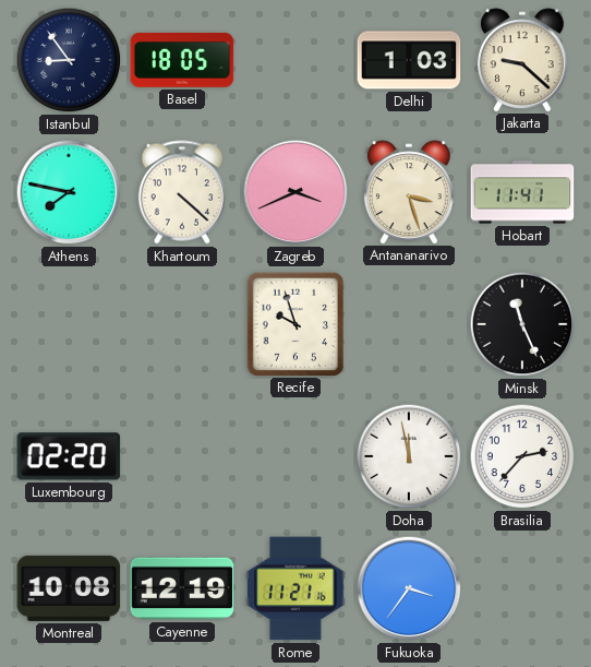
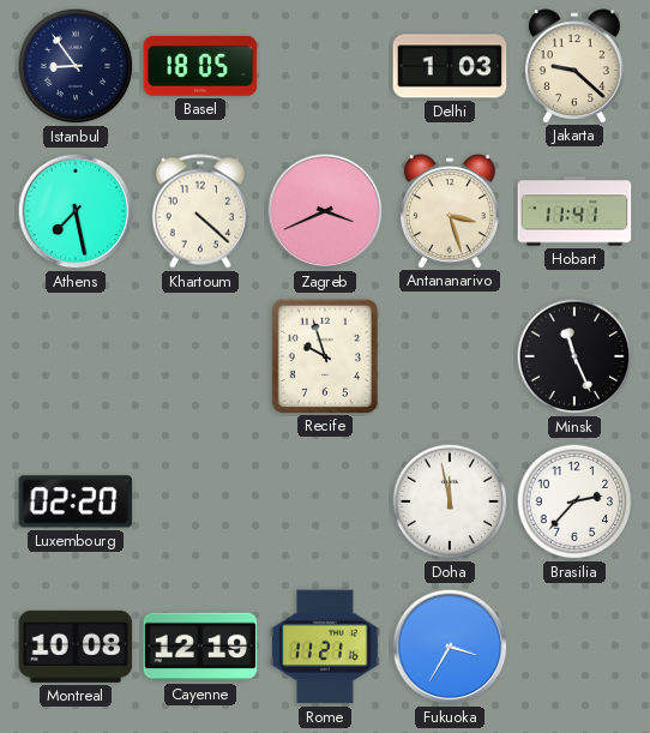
Athens: 7:47 -> 7:28
Fukuoka: 3:36 -> 3:35
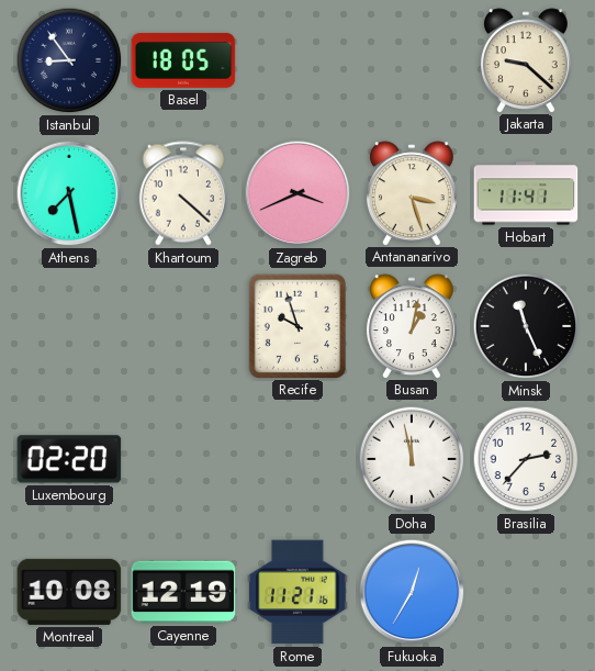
Delhi: 1:03 -> none
Busan: none -> 1:02
Fukuoka: 3:35 -> 12:35
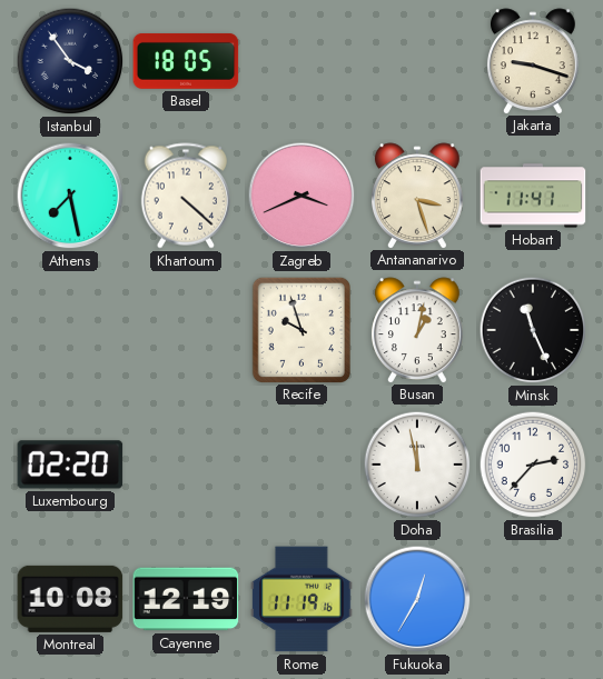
Istanbul: 8:54 -> 3:54
Jakarta: 9:22 -> 9:18
Rome: 11:21 -> 11:19
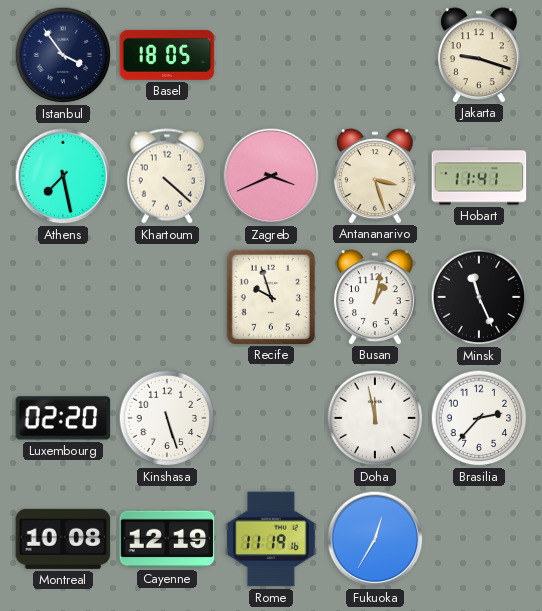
Kinshasa: none -> 5:27
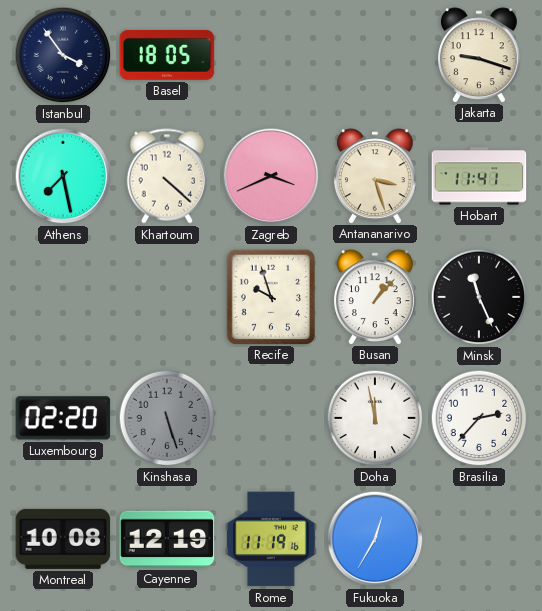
Busan: 1:02 -> 1:07
Kinshasa dial: white -> grey
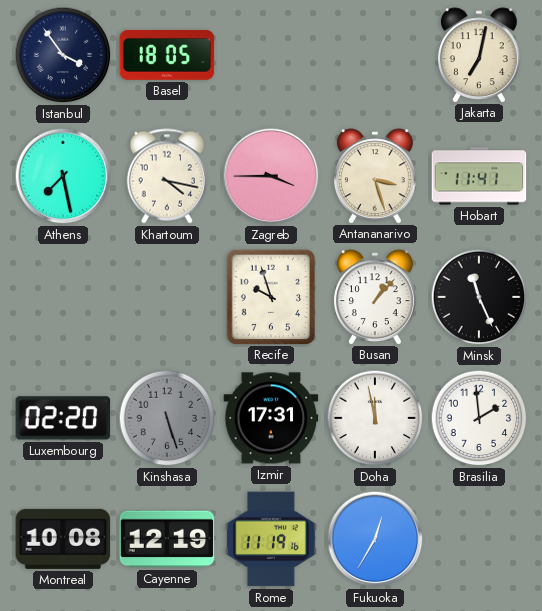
Jakarta: 9:18 -> 7:02
Khartoum: 4:22 -> 4:17
Zagreb: 3:41 -> 3:45
Izmir: none -> 17:31
Brasilia: 2:37 -> 1:59
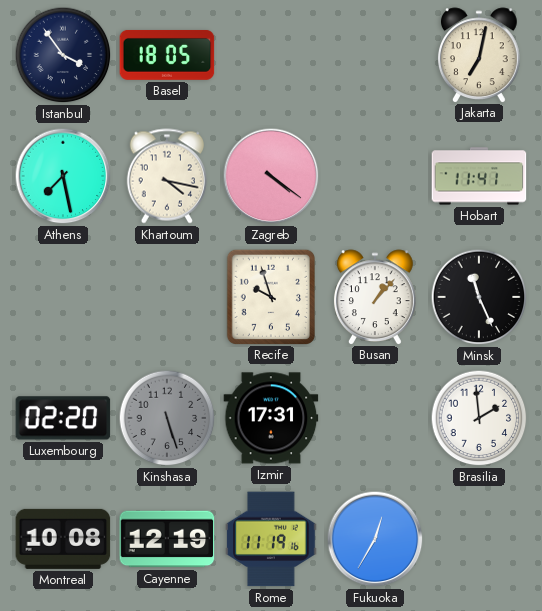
Zagreb: 3:45 -> 4:21
Antananarivo: 3:27 -> none
Doha: 11:58 -> none
